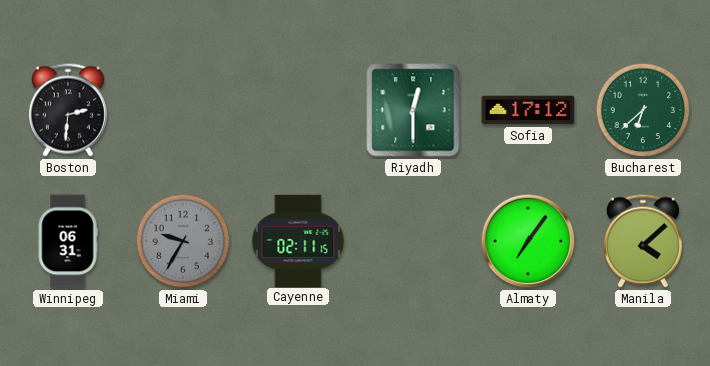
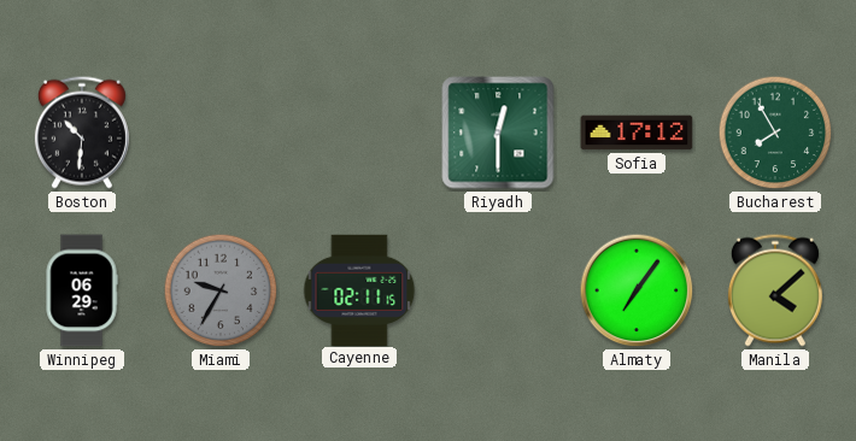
Boston: 2:31 -> 10:31
Bucharest: 6:38 -> 7:55
Winnipeg: 06:31 -> 06:29
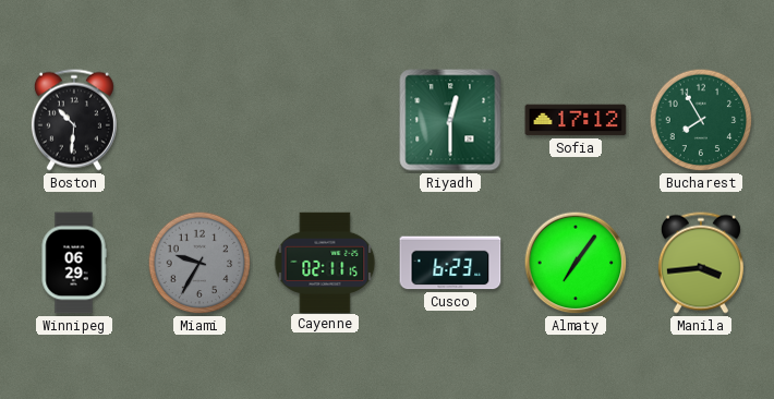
Cusco: none -> 6:23
Manila: 4:08 -> 3:44
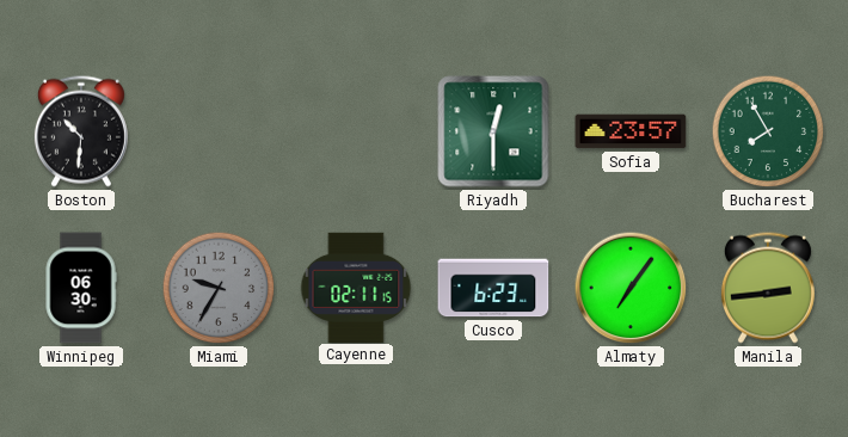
Sofia: 17:12 -> 23:57
Winnipeg: 06:29 -> 06:30
Manila: 3:44 -> 2:44
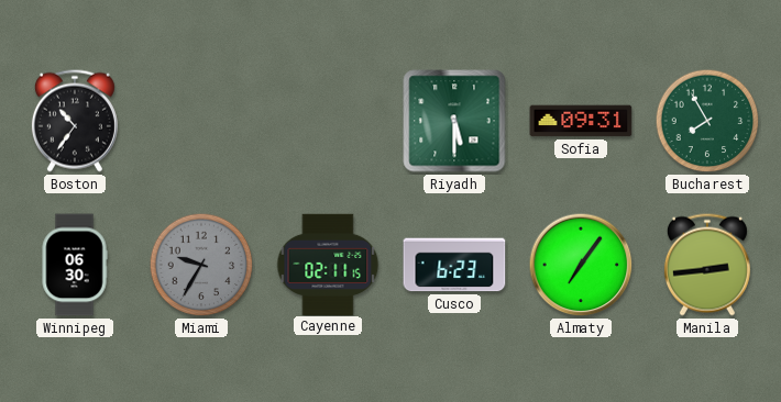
Boston: 10:31 -> 10:36
Riyadh: 12:30 -> 5:30
Sofia: 23:57 -> 09:31
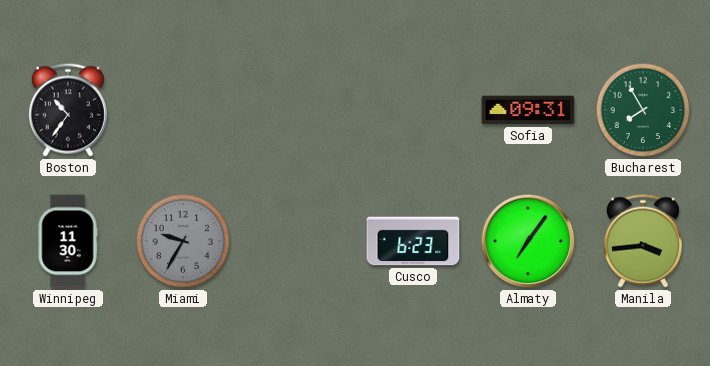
Riyadh: 5:30 -> none
Winnipeg: 06:30 -> 11:30
Cayenne: 02:11 -> none
Manila: 2:44 -> 3:44
